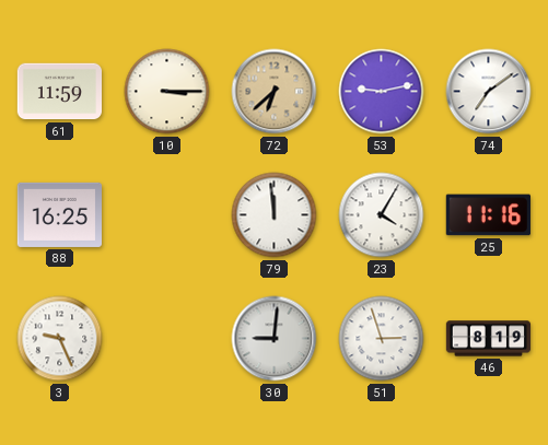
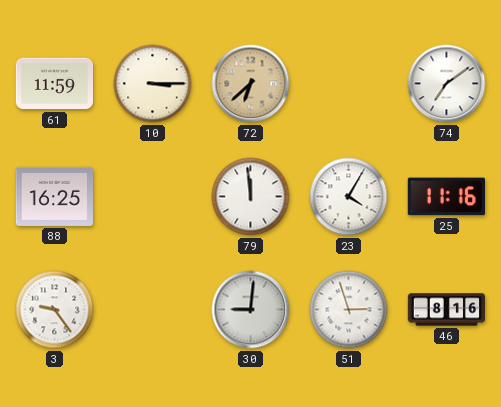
53: 9:13 -> none
3: 9:26 -> 9:24
46: 8:19 -> 8:16
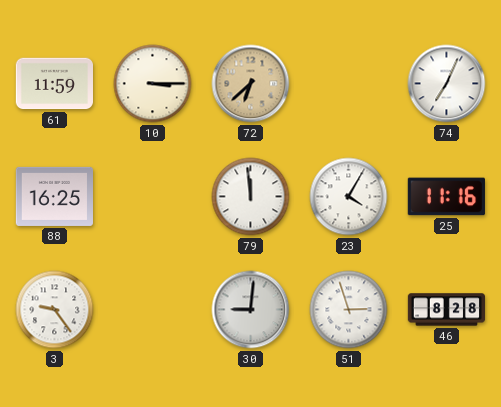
74: 7:09 -> 7:04
46: 8:16 -> 8:28
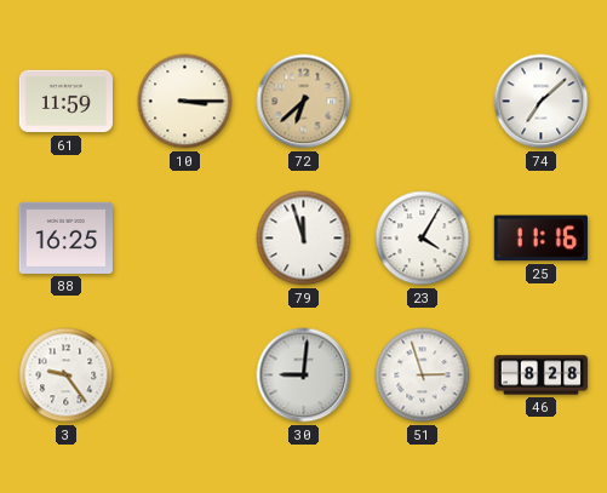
74: 7:04 -> 7:08
79: 11:59 -> 11:57
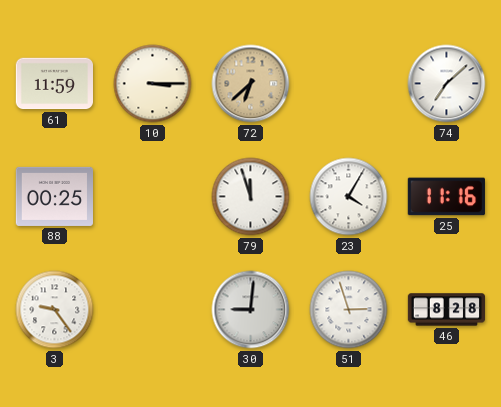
88: 16:25 -> 00:25
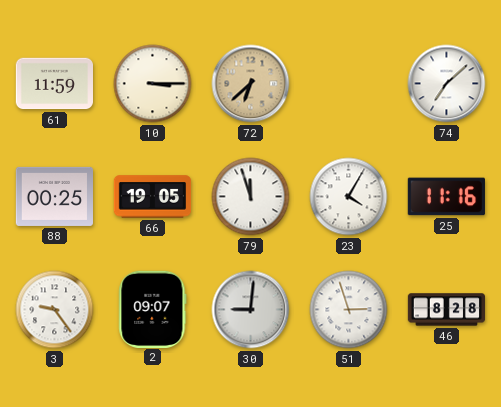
66: none -> 19:05
2: none -> 09:07
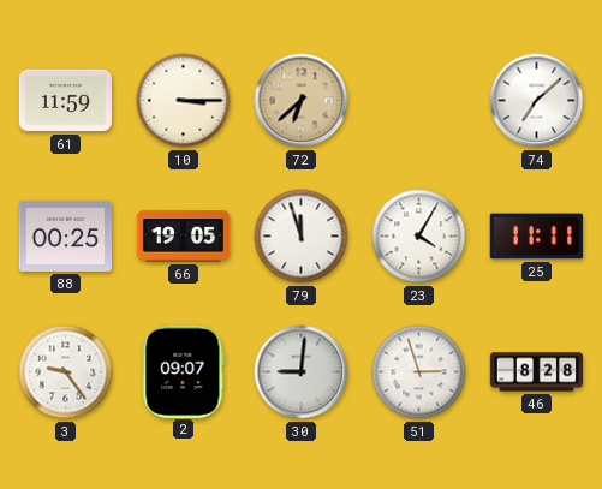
25: 11:16 -> 11:11
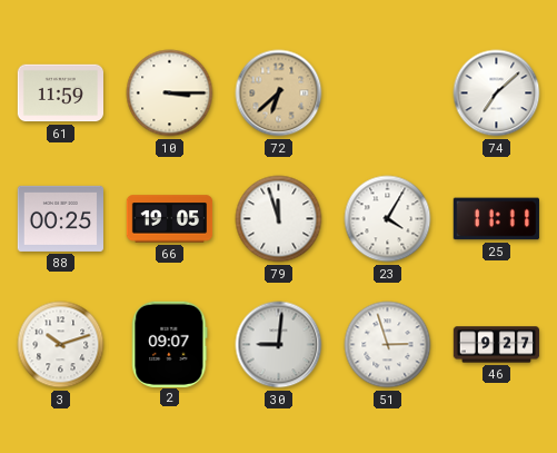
3: 9:24 -> 10:12
46: 8:28 -> 9:27
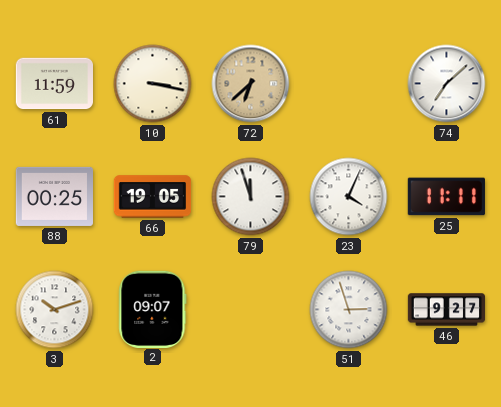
10: 3:15 -> 3:17
23: 4:05 -> 4:04
30: 9:01 -> none
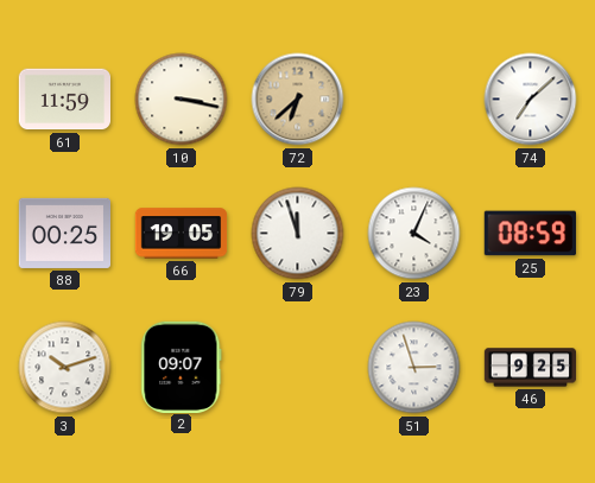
25: 11:11 -> 08:59
46: 9:27 -> 9:25
